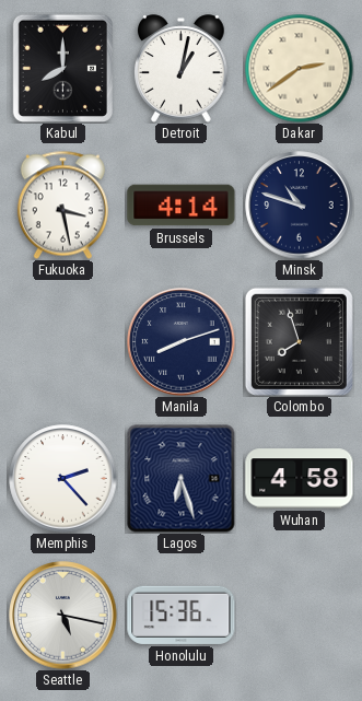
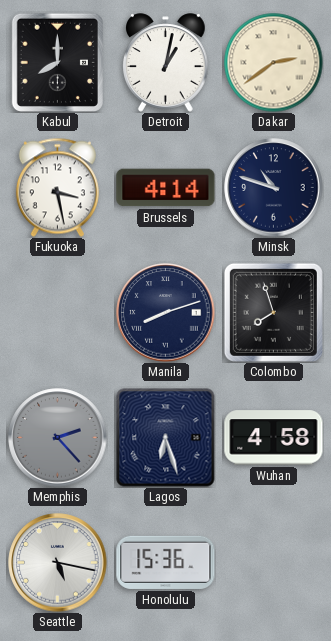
Memphis dial: white -> grey
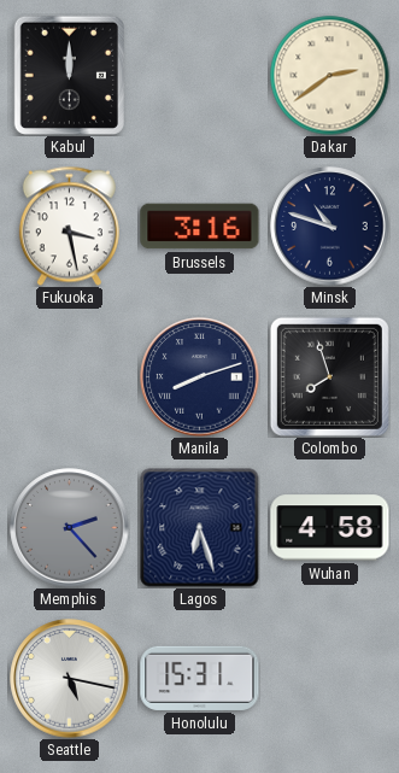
Kabul: 8:00 -> 12:00
Detroit: 1:02 -> none
Brussels: 4:14 -> 3:16
Honolulu: 15:36 -> 15:31
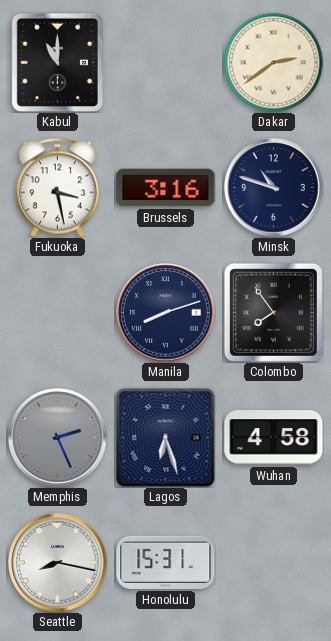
Kabul: 12:00 -> 11:00
Colombo: 7:57 -> 7:54
Memphis: 2:23 -> 2:26
Seattle: 5:17 -> 8:17
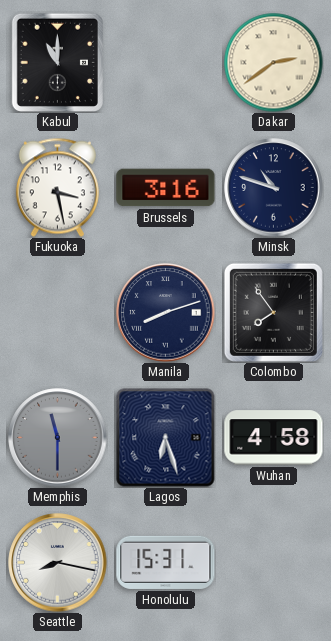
Memphis: 2:26 -> 11:30
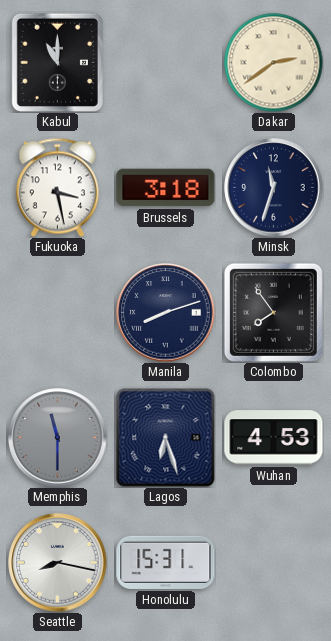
Brussels: 3:16 -> 3:18
Minsk: 10:48 -> 11:33
Wuhan: 4:58 -> 4:53
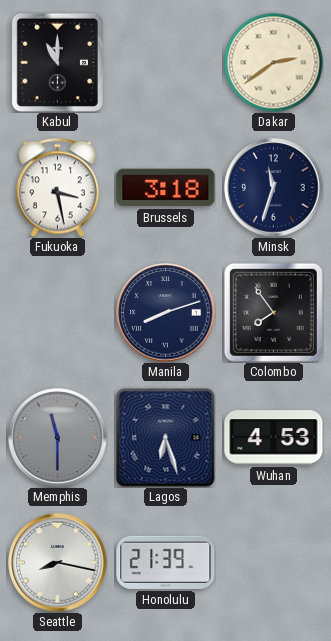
Honolulu: 15:31 -> 21:39
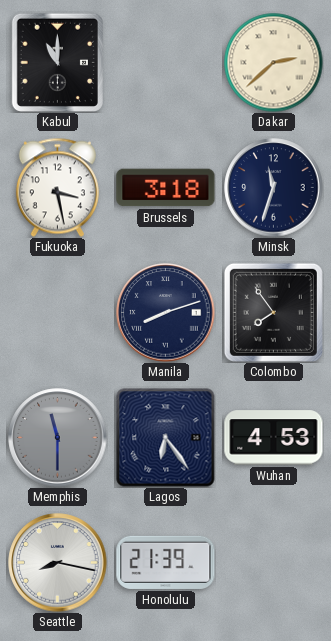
Dakar: 2:39 -> 2:38
Lagos: 6:27 -> 6:24
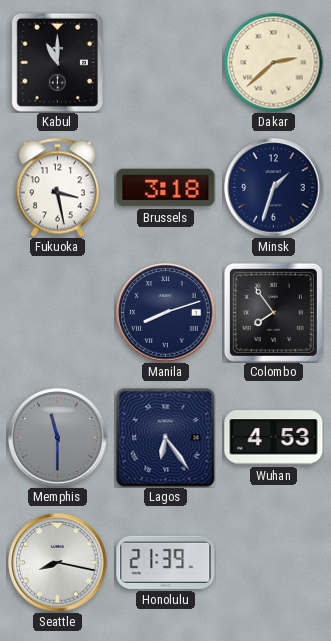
Minsk: 11:33 -> 1:33
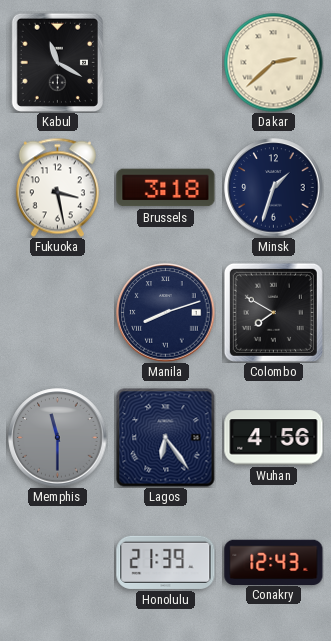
Kabul: 11:00 -> 11:20
Colombo: 7:54 -> 7:50
Wuhan: 4:53 -> 4:56
Seattle: 8:17 -> none
Conakry: none -> 12:43
